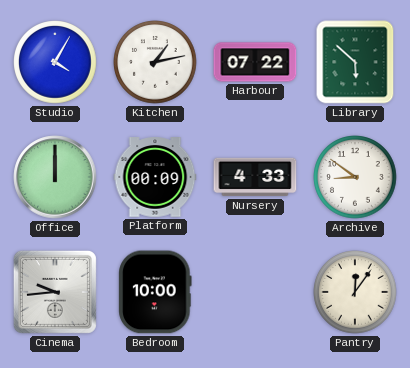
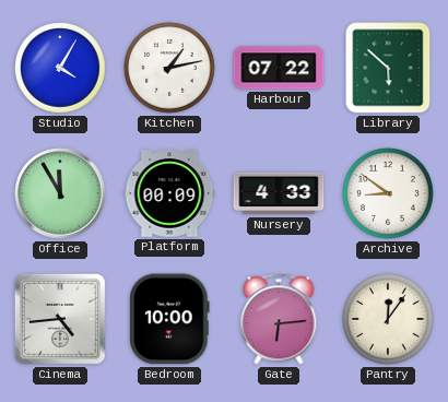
Office: 12:00 -> 11:55
Cinema: 9:44 -> 4:44
Gate: none -> 6:14
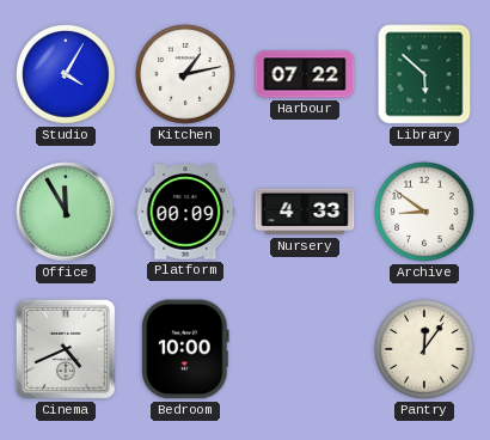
Cinema: 4:44 -> 4:41
Gate: 6:14 -> none
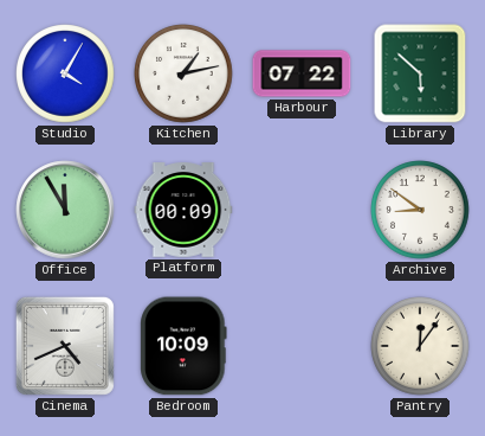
Nursery: 4:33 -> none
Bedroom: 10:00 -> 10:09
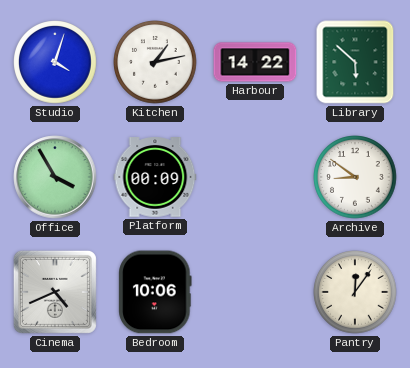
Studio: 4:05 -> 4:03
Harbour: 07:22 -> 14:22
Office: 11:55 -> 3:55
Bedroom: 10:09 -> 10:06
